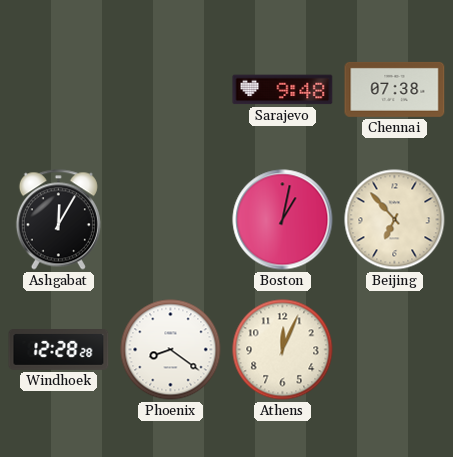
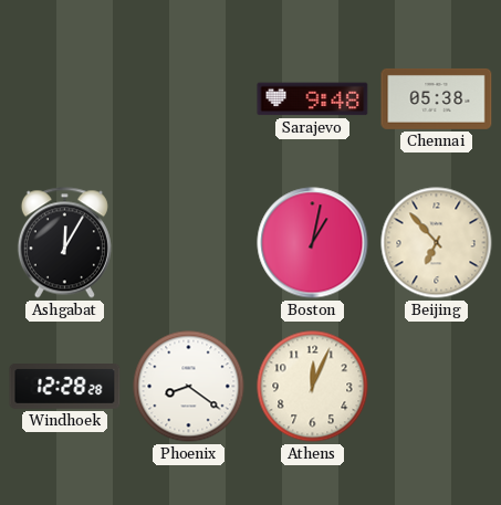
Chennai: 07:38 -> 05:38
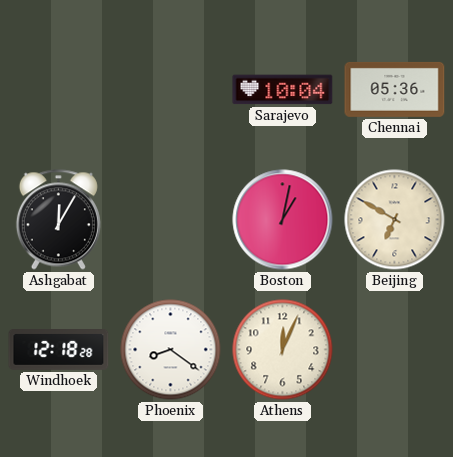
Sarajevo: 9:48 -> 10:04
Chennai: 05:38 -> 05:36
Beijing: 6:53 -> 6:50
Windhoek: 12:28 -> 12:18
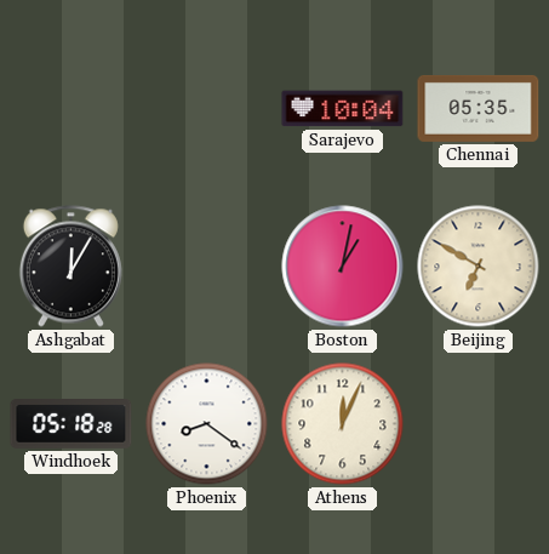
Chennai: 05:36 -> 05:35
Windhoek: 12:18 -> 05:18
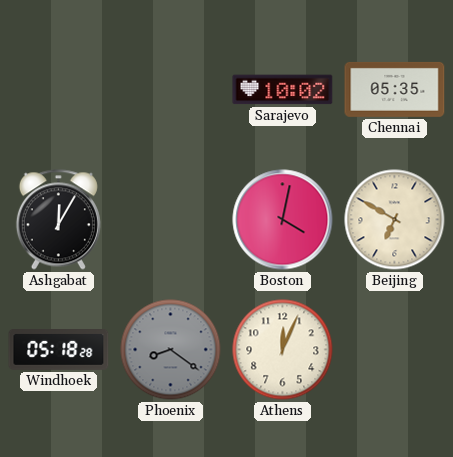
Sarajevo: 10:04 -> 10:02
Boston: 1:02 -> 4:02
Phoenix dial: white -> grey
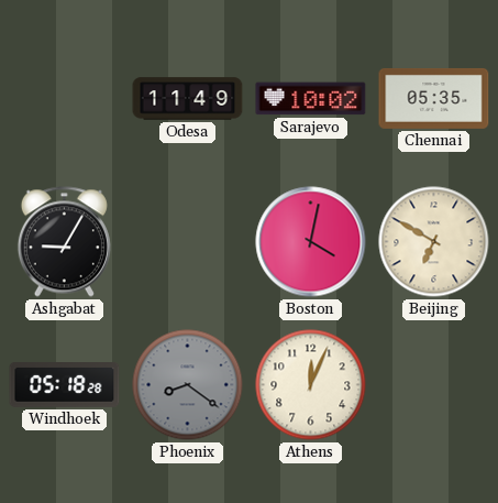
Odesa: none -> 11:49
Ashgabat: 12:05 -> 9:05
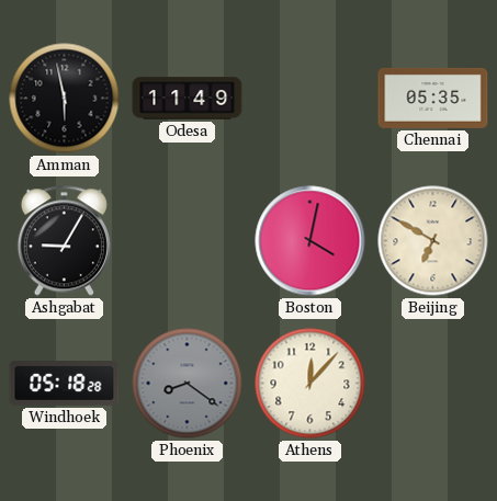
Amman: none -> 5:58
Sarajevo: 10:02 -> none
Athens: 12:04 -> 12:07
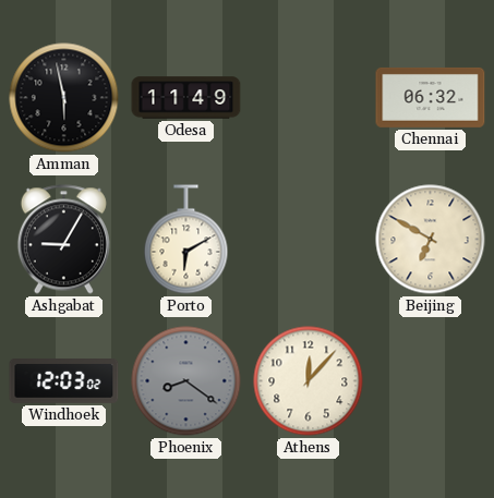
Chennai: 05:35 -> 06:32
Porto: none -> 6:10
Boston: 4:02 -> none
Windhoek: 05:18 -> 12:03
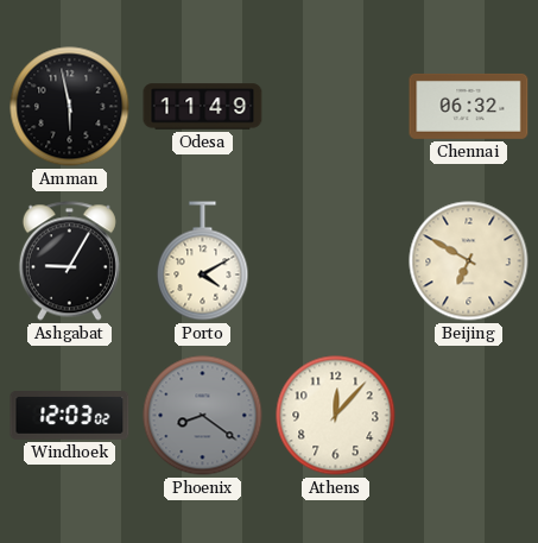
Porto: 6:10 -> 4:10
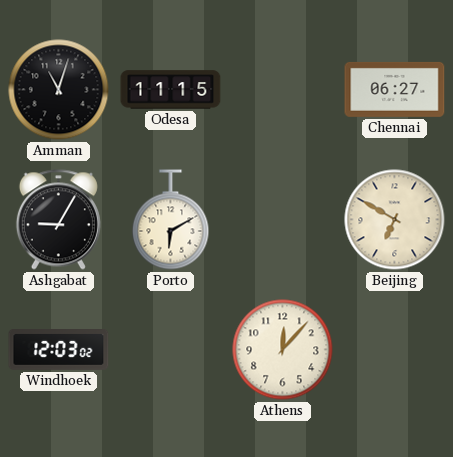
Amman: 5:58 -> 11:03
Odesa: 11:49 -> 11:15
Chennai: 06:32 -> 06:27
Porto: 4:10 -> 6:10
Phoenix: 8:21 -> none
